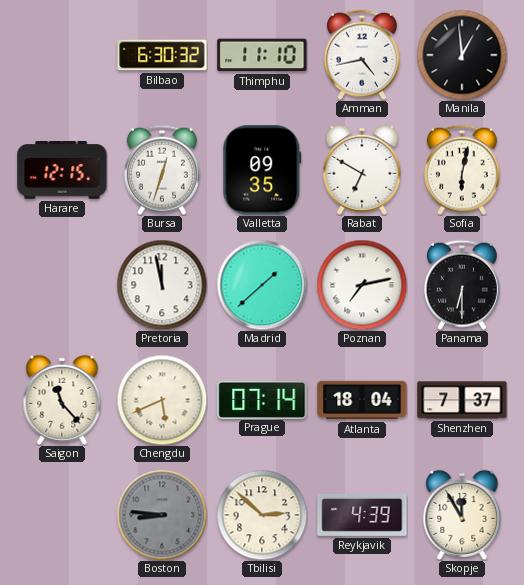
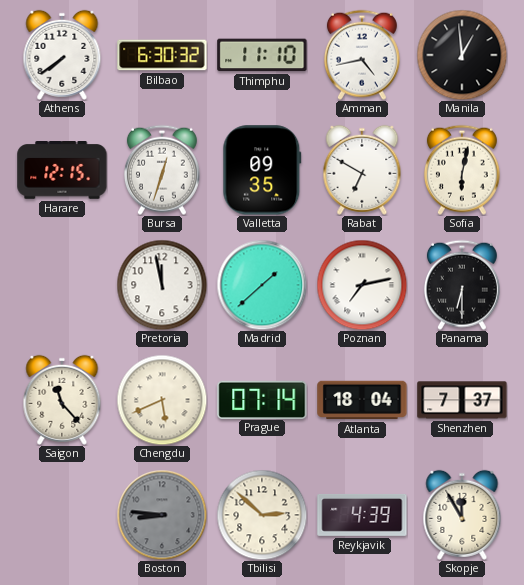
Athens: none -> 7:39
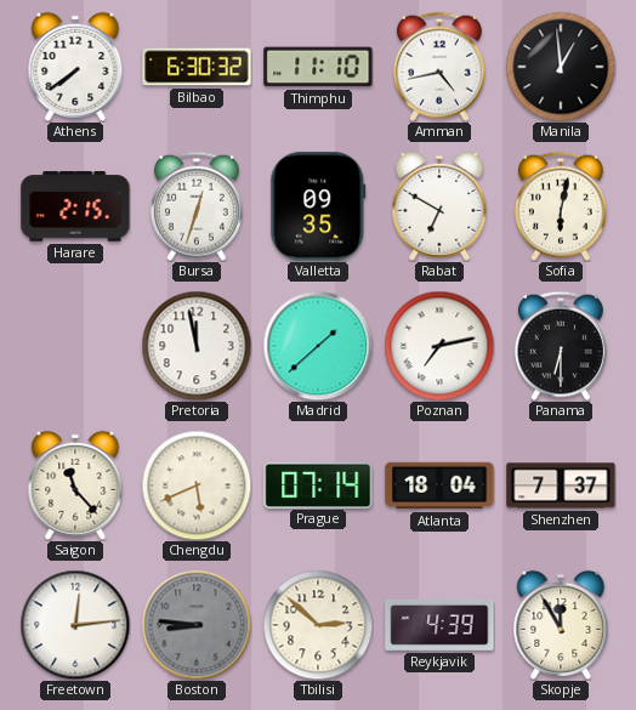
Harare: 12:15 -> 2:15
Freetown: none -> 12:14
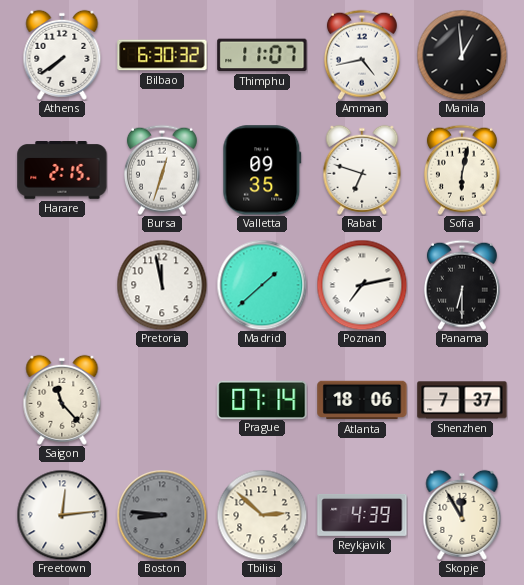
Thimphu: 11:10 -> 11:07
Rabat: 6:50 -> 6:48
Chengdu: 5:41 -> none
Atlanta: 18:04 -> 18:06
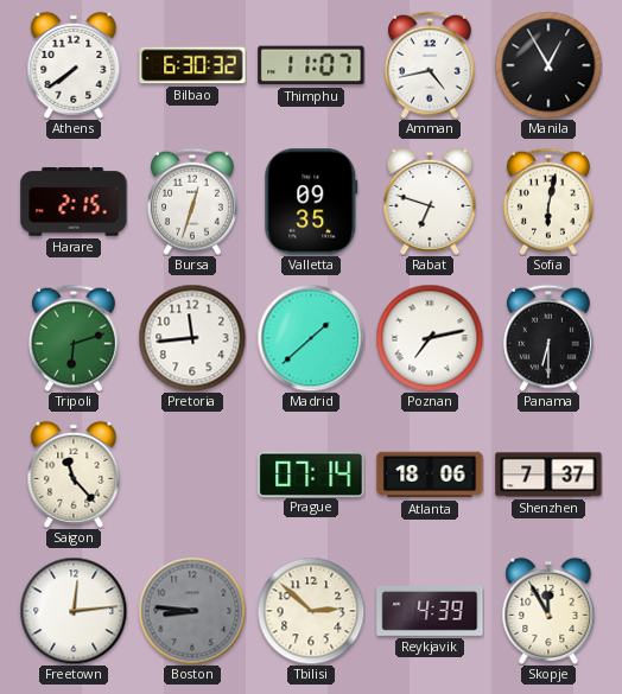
Manila: 12:59 -> 12:55
Tripoli: none -> 6:12
Pretoria: 11:58 -> 11:44
